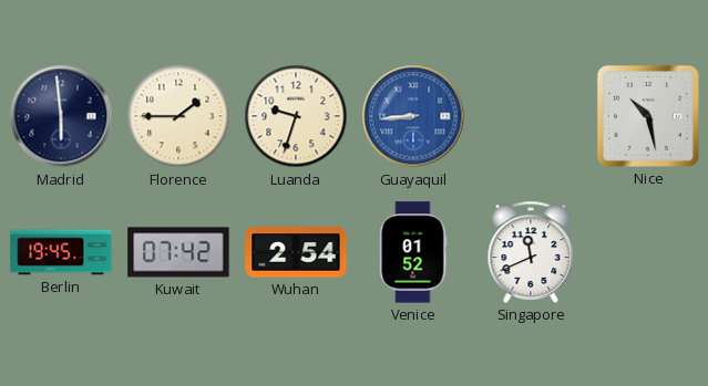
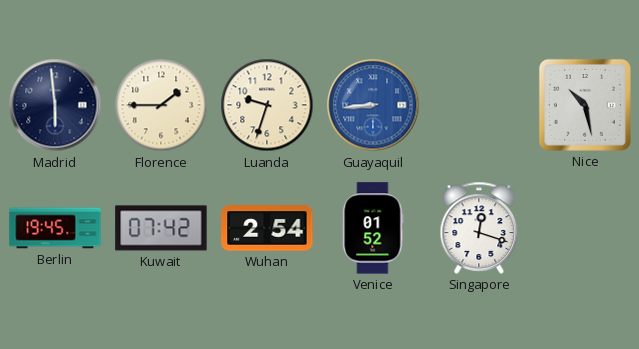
Singapore: 11:41 -> 12:18
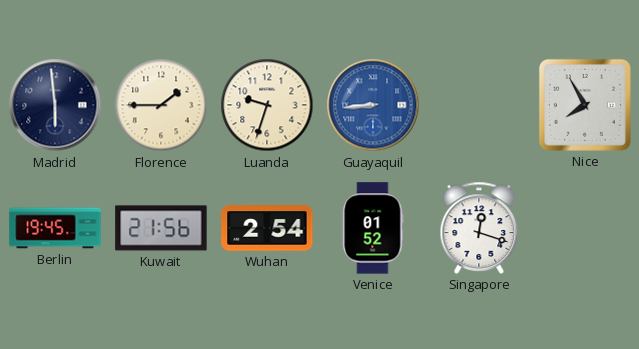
Nice: 10:28 -> 7:55
Kuwait: 07:42 -> 21:56
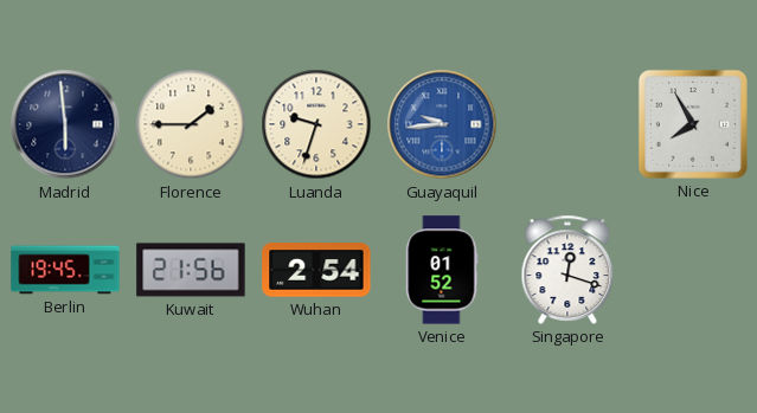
Guayaquil: 8:44 -> 9:44
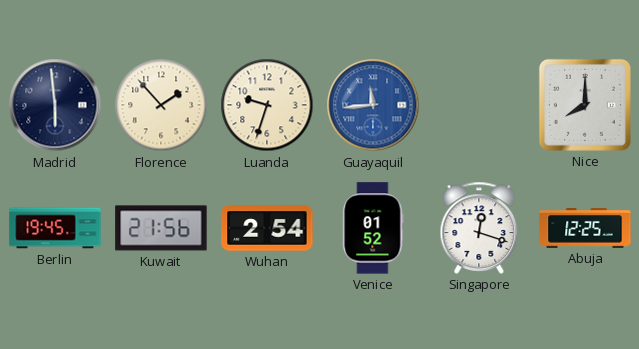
Florence: 1:45 -> 1:53
Guayaquil: 9:44 -> 11:44
Nice: 7:55 -> 8:00
Abuja: none -> 12:25
